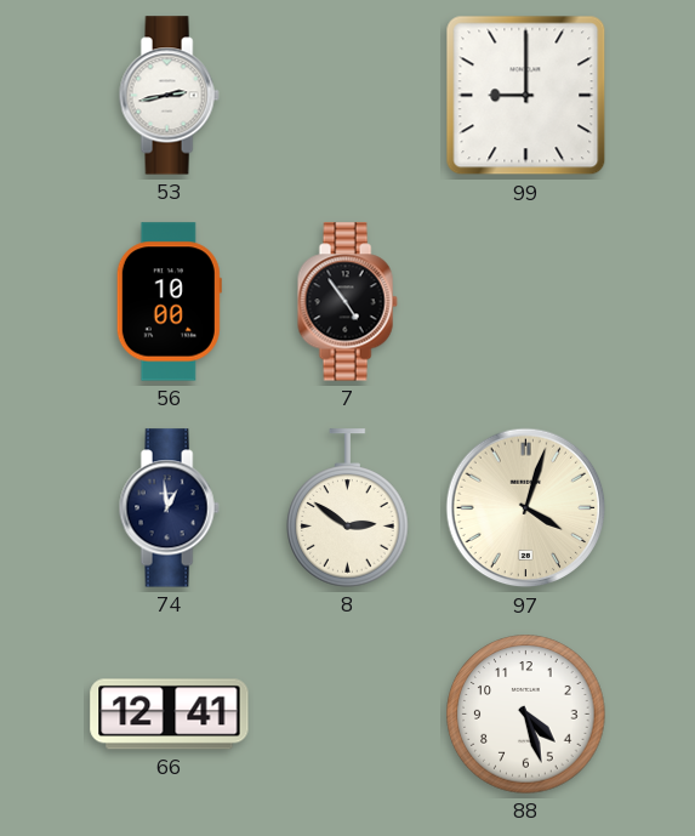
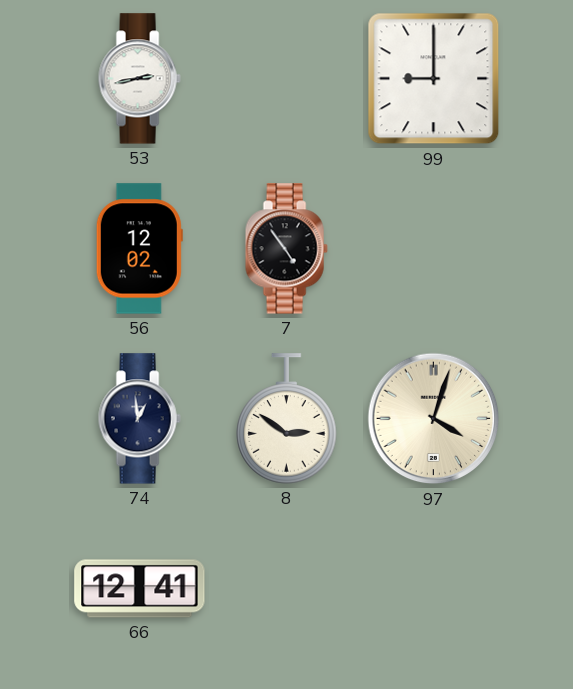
56: 10:00 -> 12:02
88: 4:27 -> none
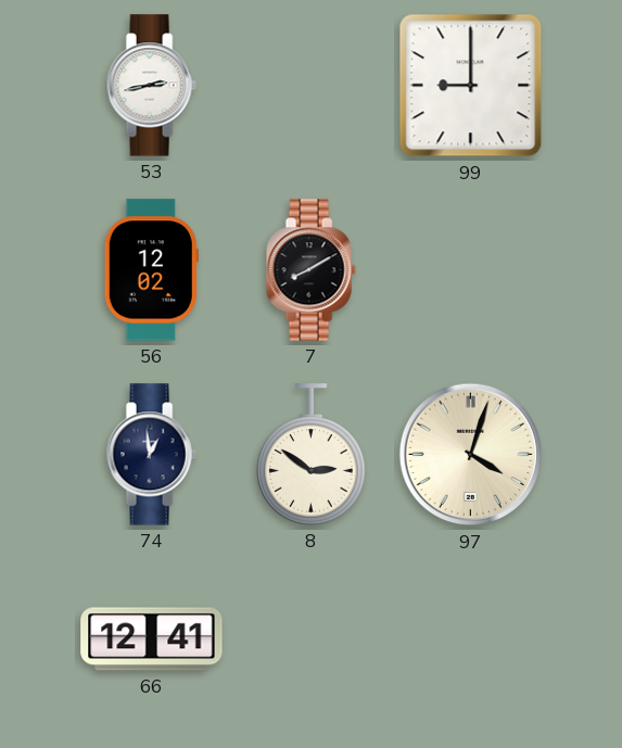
7: 4:54 -> 8:10
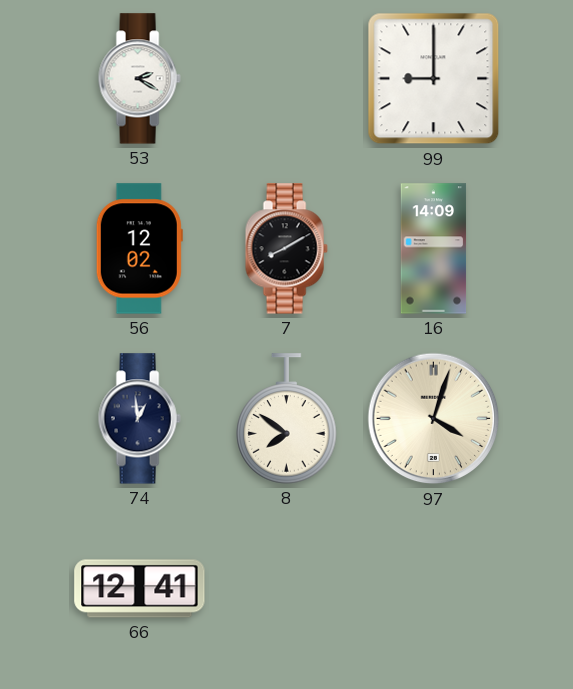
53: 2:43 -> 2:20
16: none -> 14:09
8: 2:51 -> 7:51
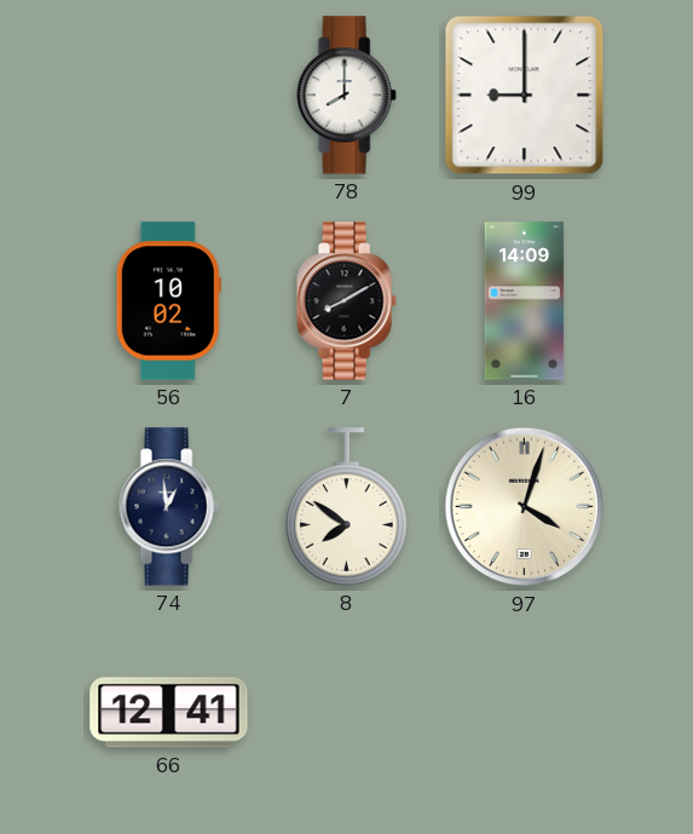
53: 2:20 -> none
78: none -> 8:00
56: 12:02 -> 10:02
